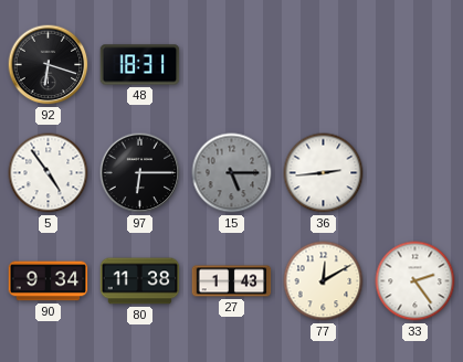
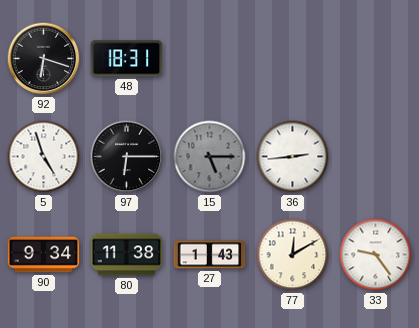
5: 4:54 -> 4:57
33: 2:24 -> 9:24
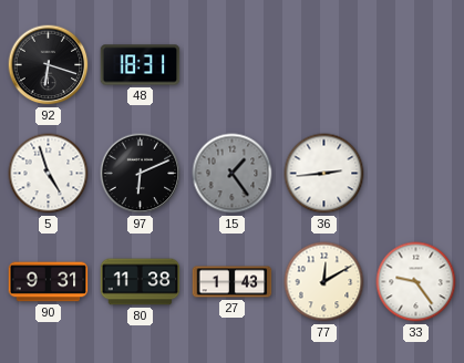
97: 6:15 -> 6:11
15: 5:15 -> 1:24
90: 9:34 -> 9:31
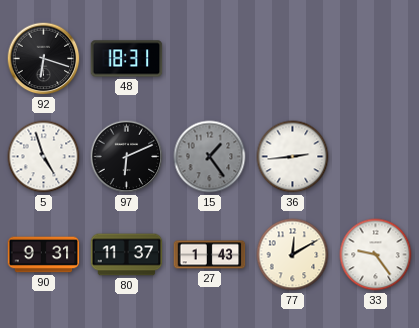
80: 11:38 -> 11:37
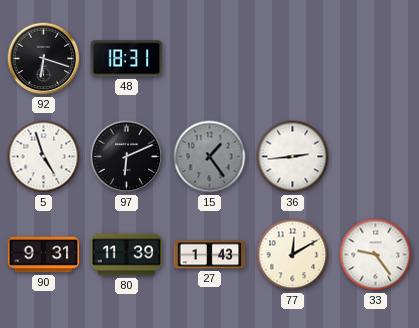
80: 11:37 -> 11:39
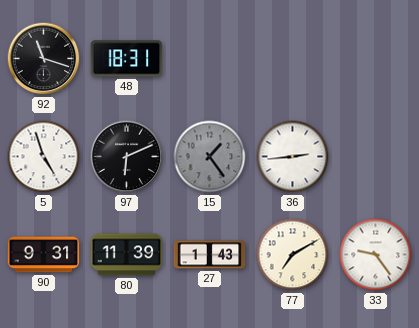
92: 6:18 -> 11:18
77: 12:10 -> 7:10
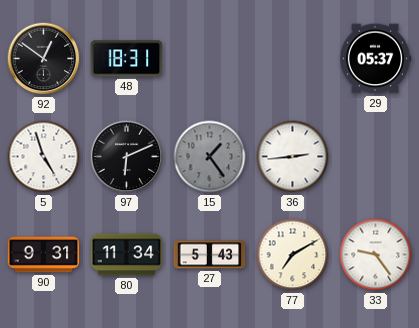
92: 11:18 -> 12:51
29: none -> 05:37
80: 11:39 -> 11:34
27: 1:43 -> 5:43
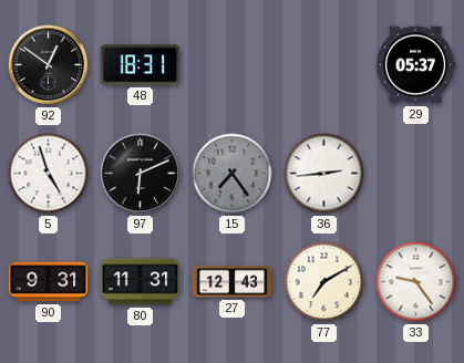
15: 1:24 -> 7:24
80: 11:34 -> 11:31
27: 5:43 -> 12:43
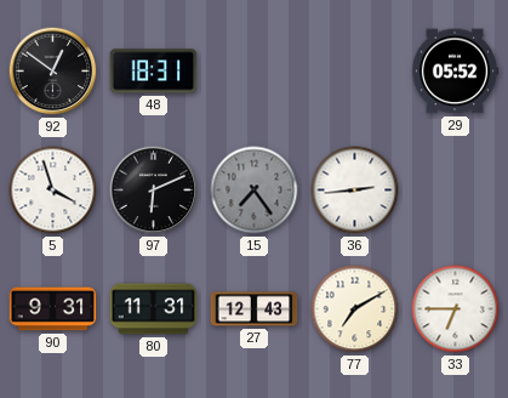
29: 05:37 -> 05:52
5: 4:57 -> 3:57
33: 9:24 -> 6:45
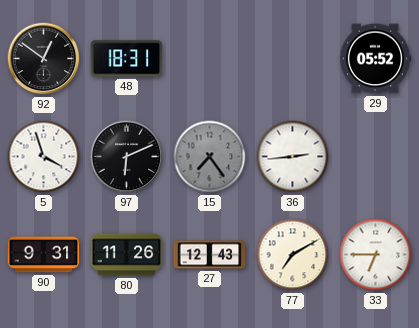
80: 11:31 -> 11:26
